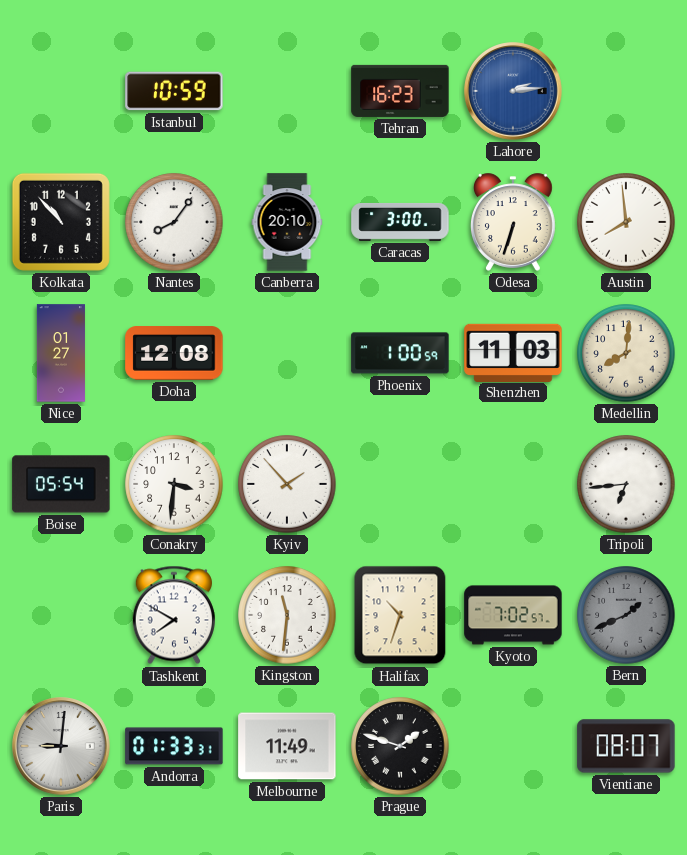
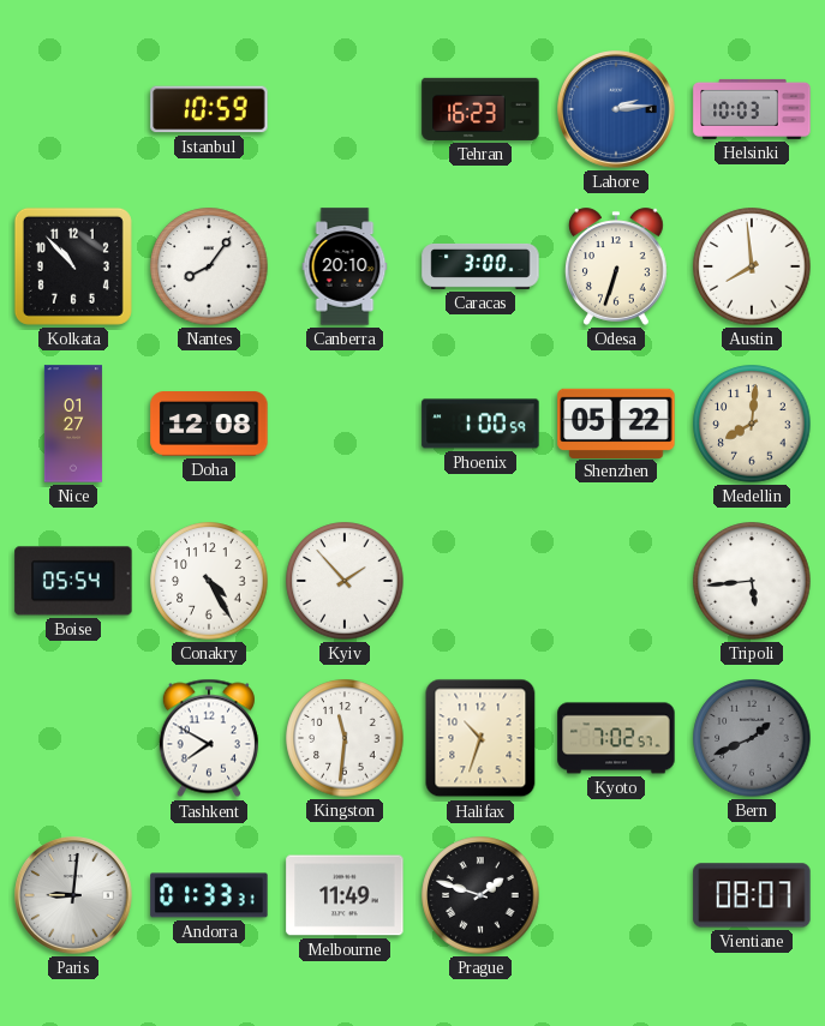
Helsinki: none -> 10:03
Shenzhen: 11:03 -> 05:22
Conakry: 3:31 -> 4:25
Tripoli: 6:44 -> 5:44
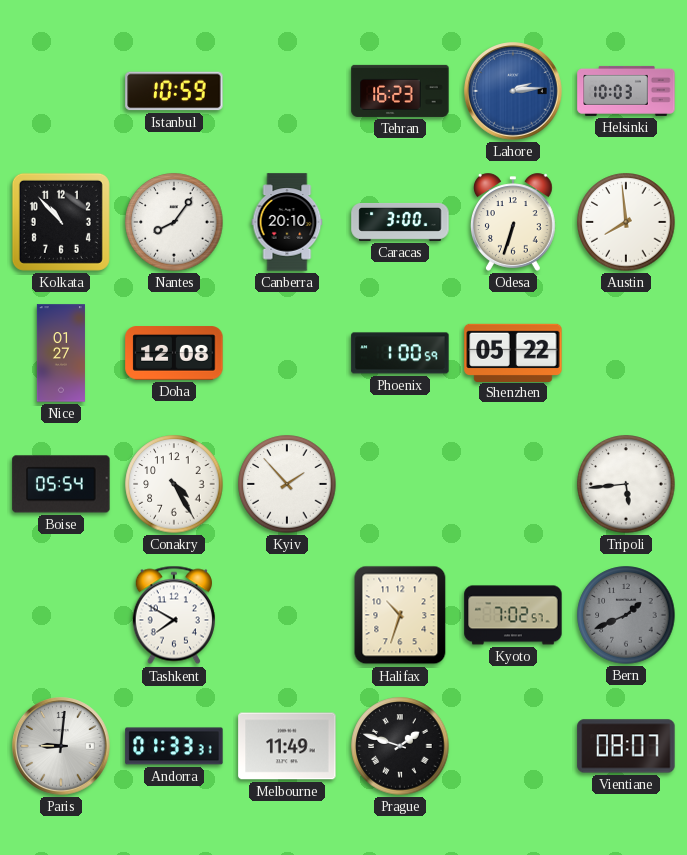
Medellin: 8:01 -> none
Kingston: 11:31 -> none
